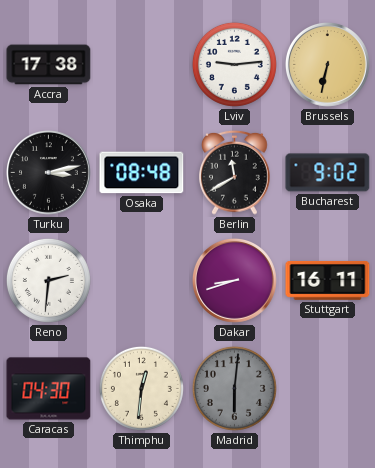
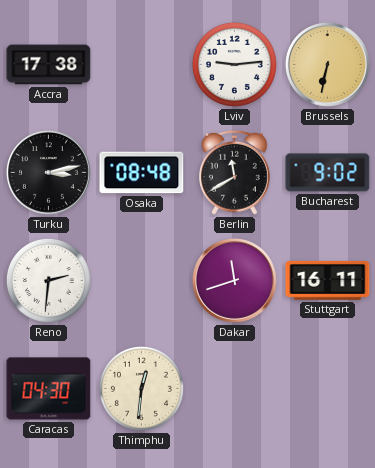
Dakar: 8:42 -> 11:42
Madrid: 6:01 -> none
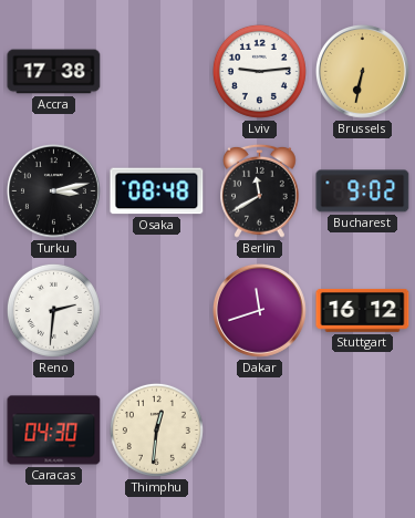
Stuttgart: 16:11 -> 16:12
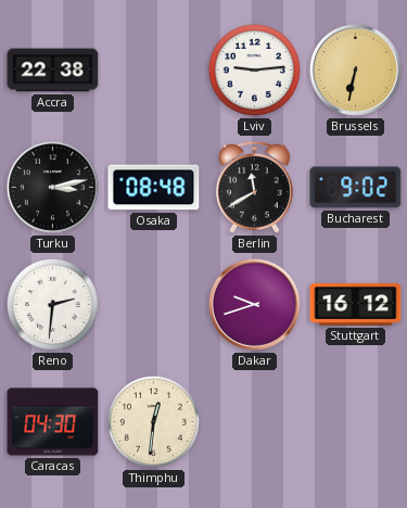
Accra: 17:38 -> 22:38
Dakar: 11:42 -> 9:42
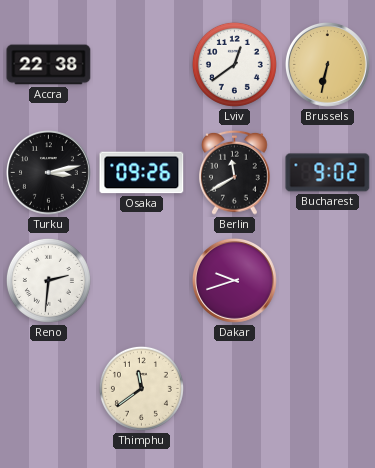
Lviv: 9:14 -> 12:39
Osaka: 08:48 -> 09:26
Stuttgart: 16:12 -> none
Caracas: 04:30 -> none
Thimphu: 12:31 -> 11:39
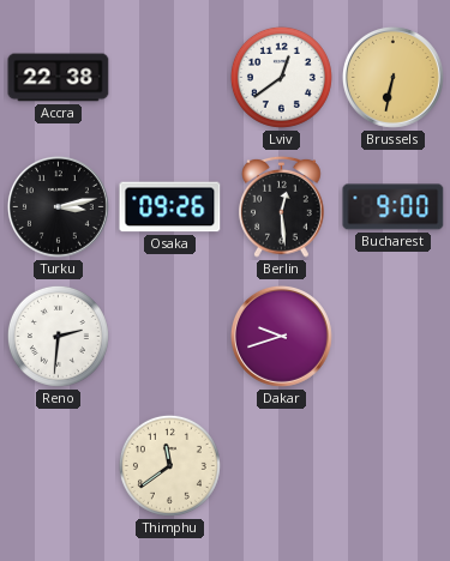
Berlin: 11:40 -> 12:29
Bucharest: 9:02 -> 9:00
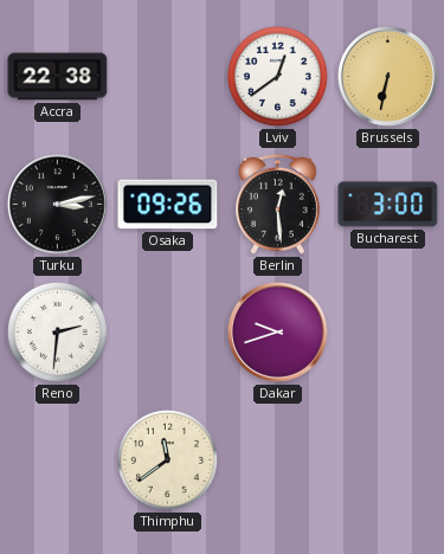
Bucharest: 9:00 -> 3:00
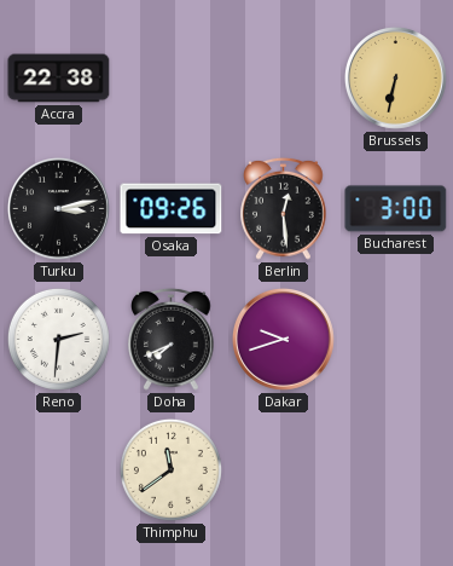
Lviv: 12:39 -> none
Doha: none -> 7:41
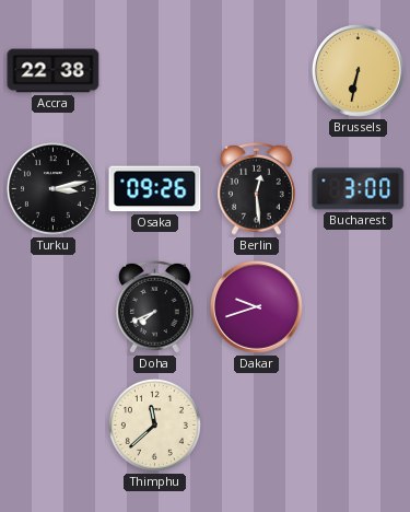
Reno: 2:31 -> none
Thimphu: 11:39 -> 11:38
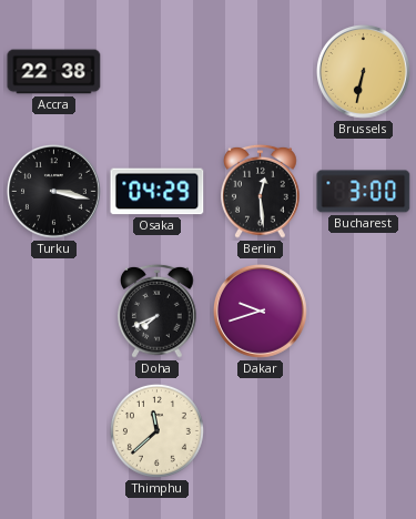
Turku: 3:13 -> 3:17
Osaka: 09:26 -> 04:29
